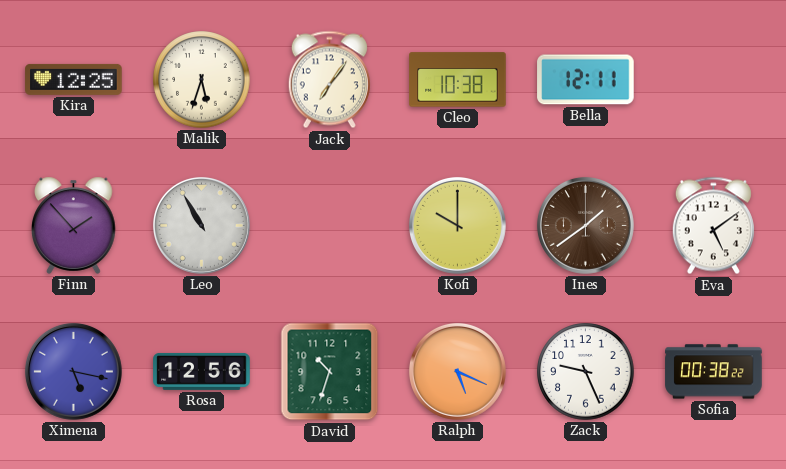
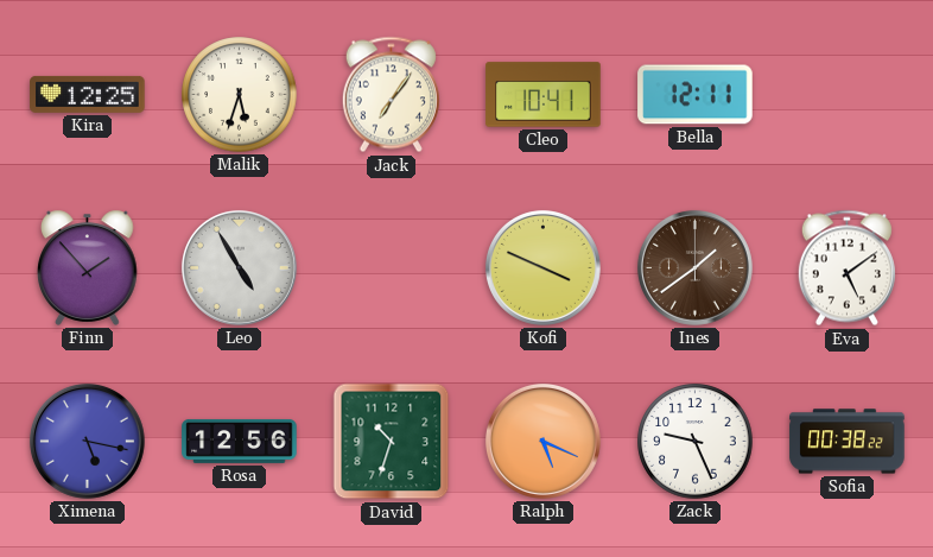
Cleo: 10:38 -> 10:41
Leo: 10:55 -> 4:55
Kofi: 10:00 -> 3:49
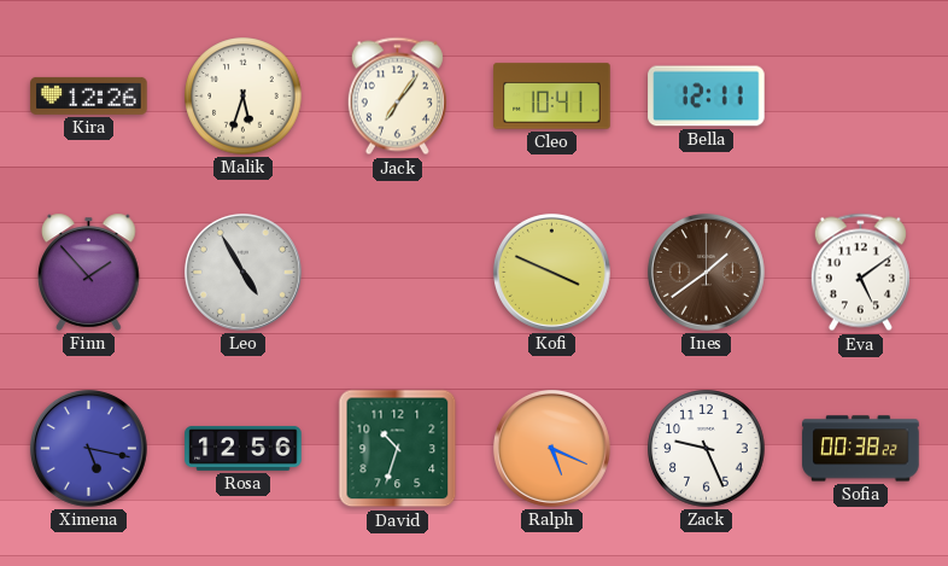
Kira: 12:25 -> 12:26
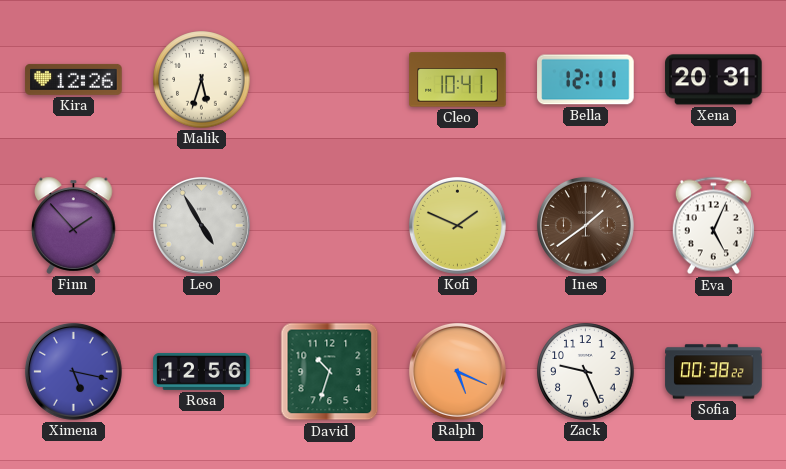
Jack: 7:06 -> none
Xena: none -> 20:31
Kofi: 3:49 -> 1:49
Eva: 5:09 -> 5:04
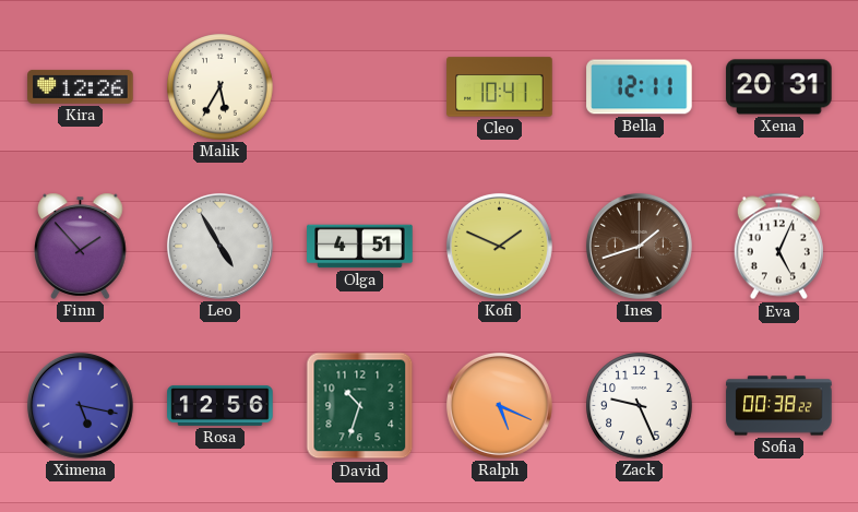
Malik: 5:33 -> 5:35
Olga: none -> 4:51
Ines: 1:39 -> 1:42
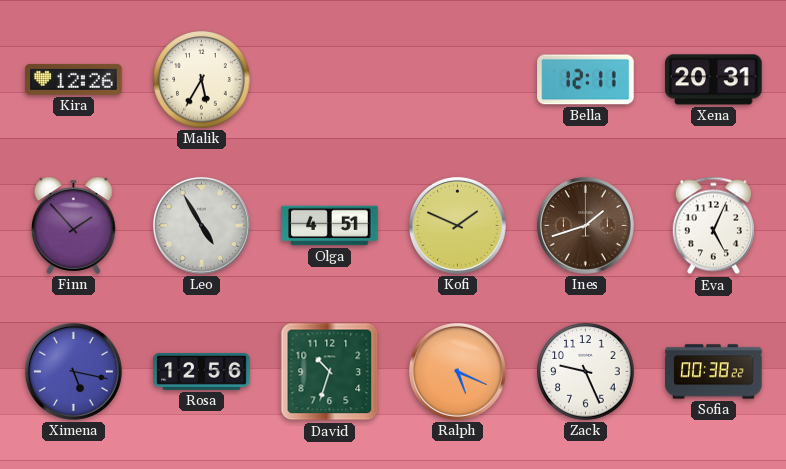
Cleo: 10:41 -> none
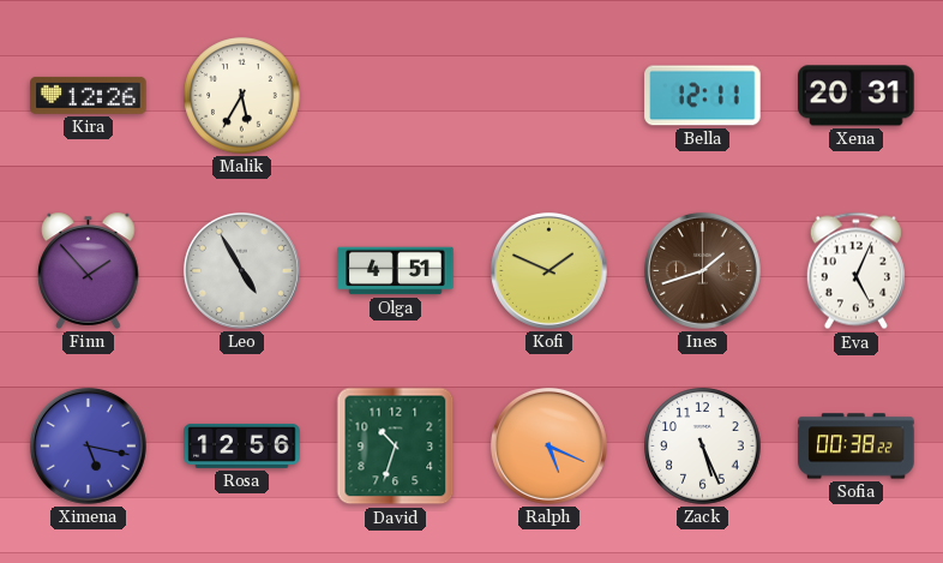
Zack: 9:26 -> 5:26
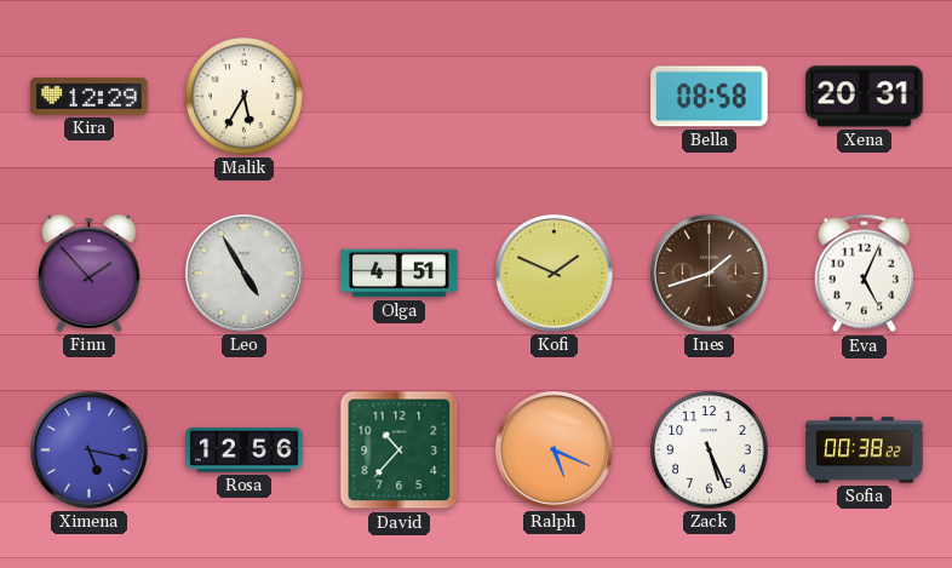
Kira: 12:26 -> 12:29
Bella: 12:11 -> 08:58
David: 10:33 -> 10:37
